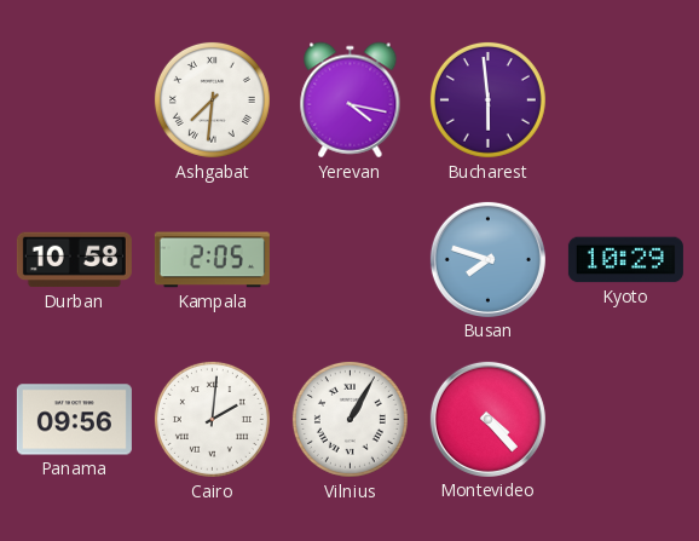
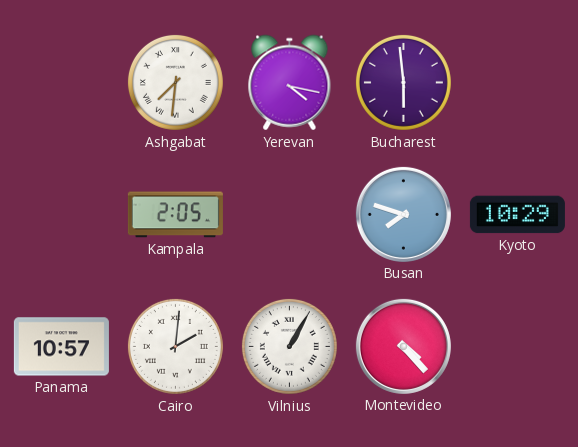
Durban: 10:58 -> none
Panama: 09:56 -> 10:57
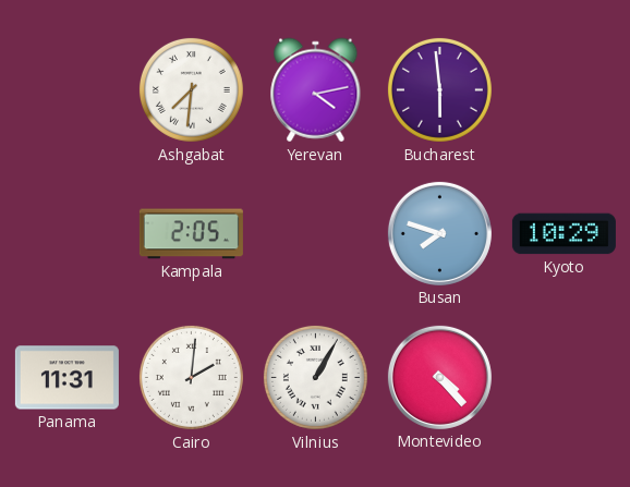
Yerevan: 4:17 -> 4:13
Panama: 10:57 -> 11:31
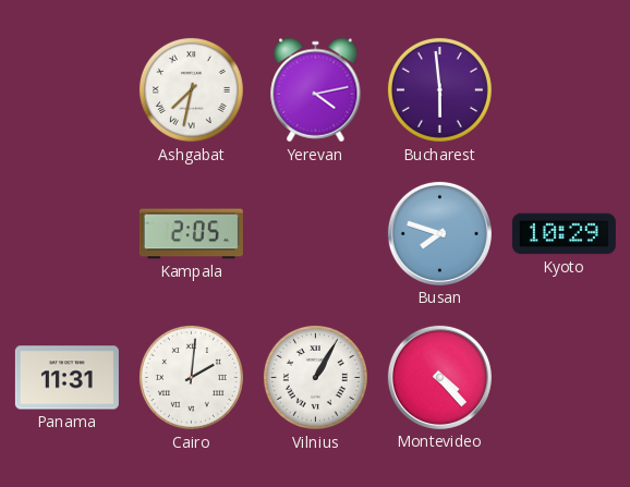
Ashgabat: 7:31 -> 7:32
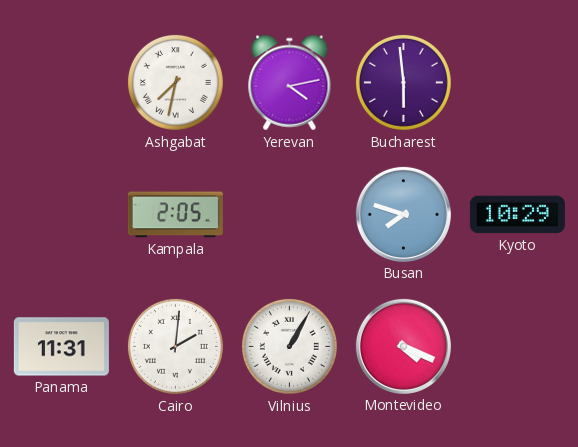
Montevideo: 4:23 -> 4:19
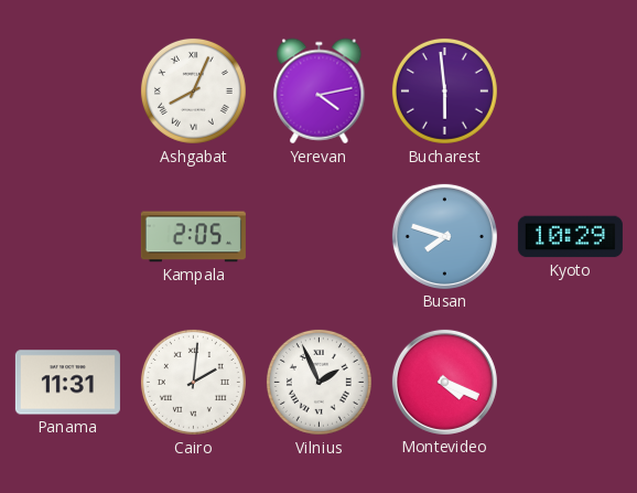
Ashgabat: 7:32 -> 8:04
Vilnius: 1:05 -> 1:56
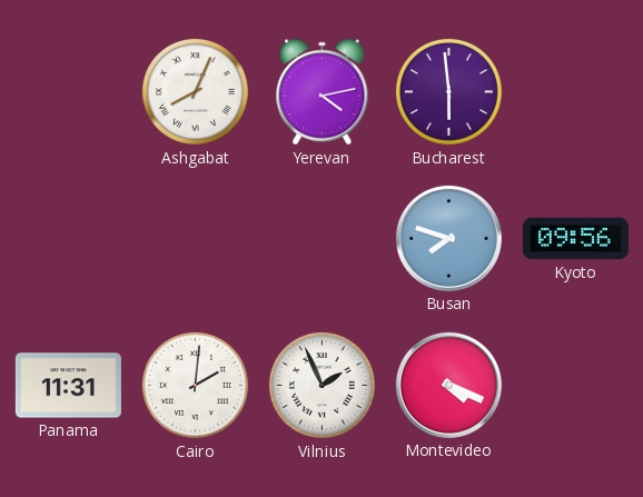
Kampala: 2:05 -> none
Kyoto: 10:29 -> 09:56
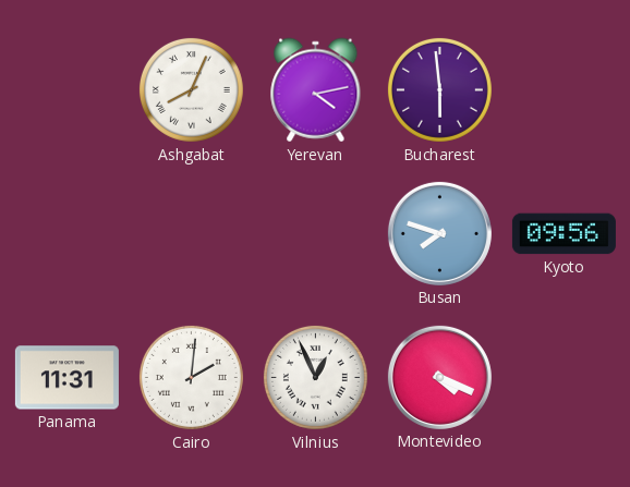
Vilnius: 1:56 -> 12:56
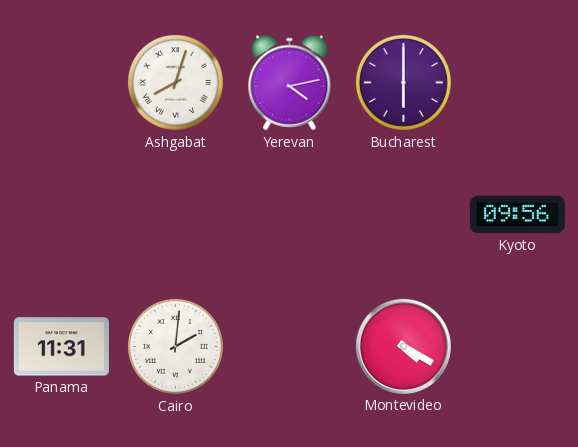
Ashgabat: 8:04 -> 8:03
Bucharest: 5:59 -> 6:00
Busan: 7:48 -> none
Vilnius: 12:56 -> none
Montevideo: 4:19 -> 4:20
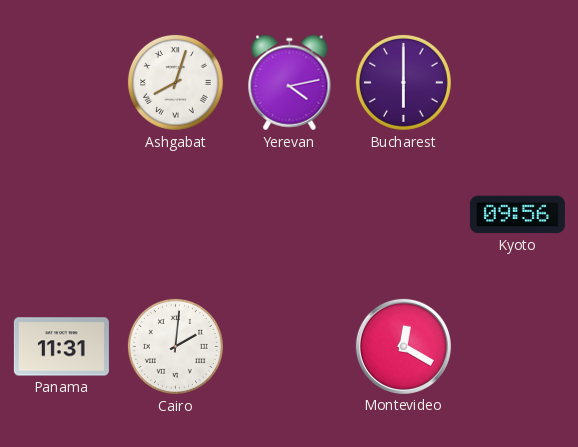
Montevideo: 4:20 -> 12:20
